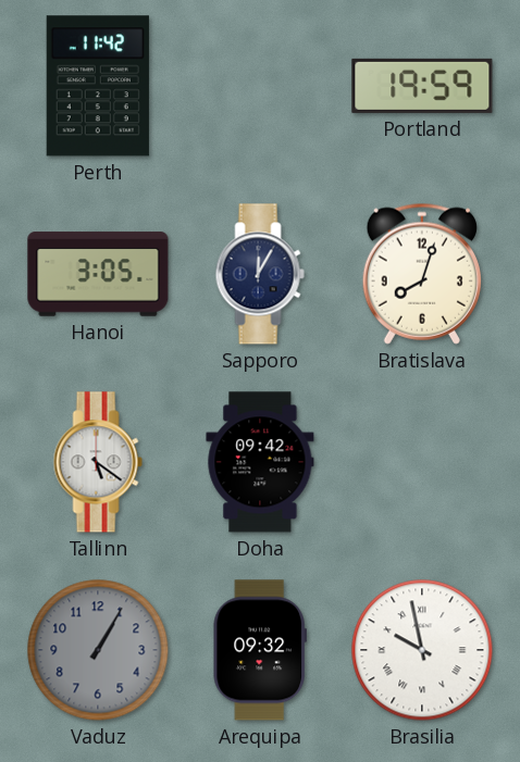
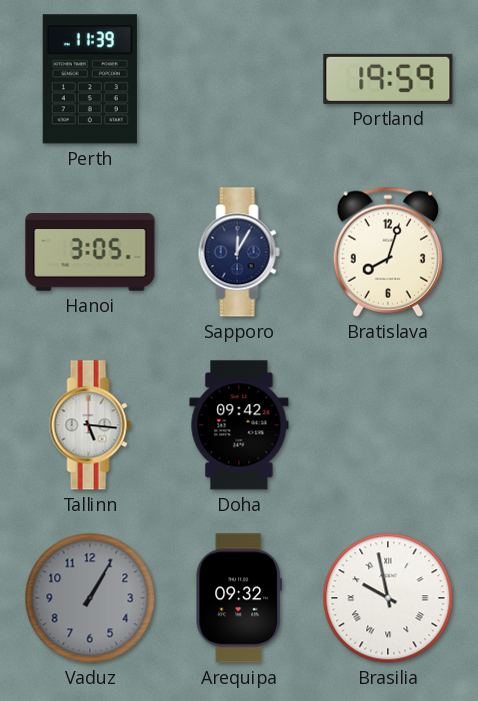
Perth: 11:42 -> 11:39
Tallinn: 5:21 -> 5:16
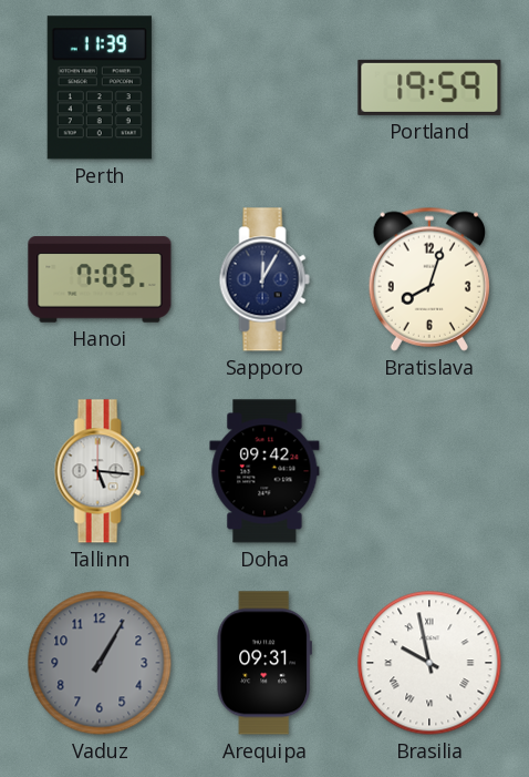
Hanoi: 3:05 -> 7:05
Arequipa: 09:32 -> 09:31
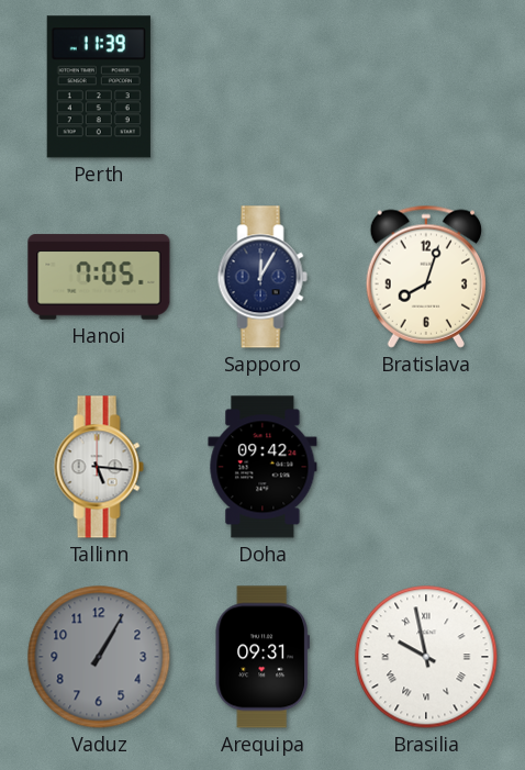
Portland: 19:59 -> none
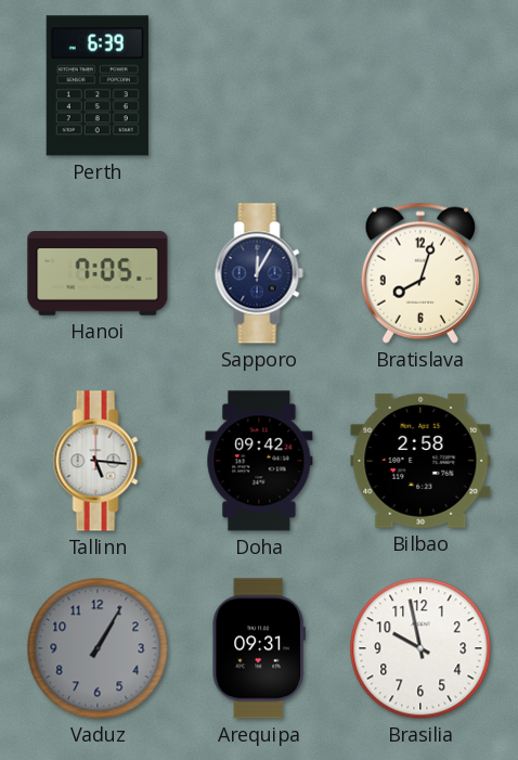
Perth: 11:39 -> 6:39
Bilbao: none -> 2:58
Brasilia numerals: Roman -> Arabic
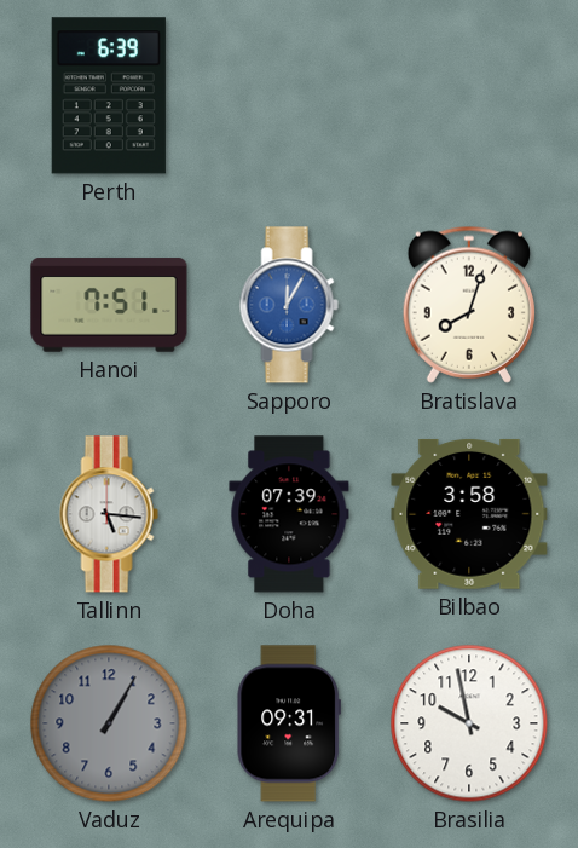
Hanoi: 7:05 -> 7:51
Sapporo dial: navy -> blue
Doha: 09:42 -> 07:39
Bilbao: 2:58 -> 3:58
